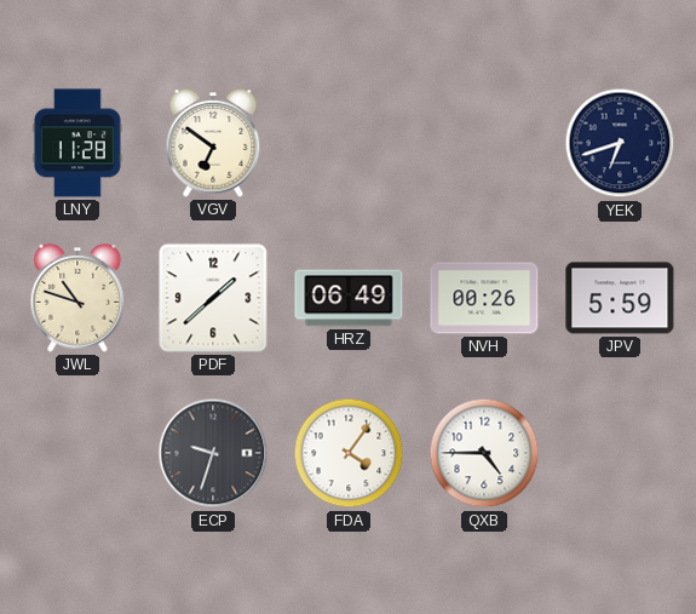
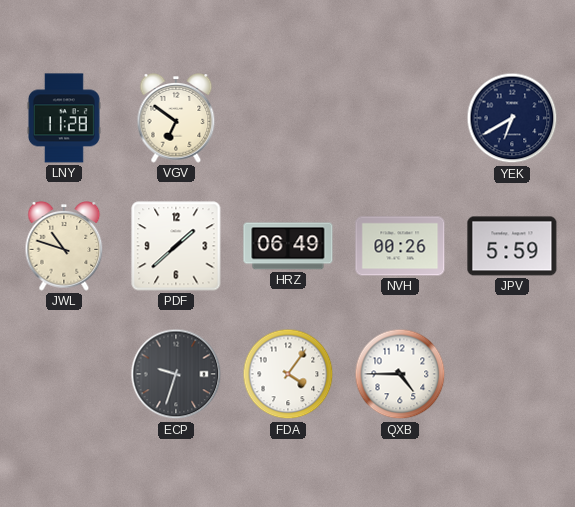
YEK: 6:42 -> 6:40
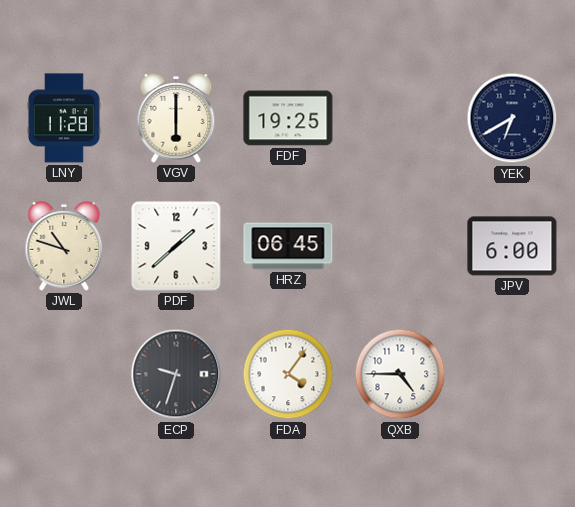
VGV: 6:51 -> 6:00
FDF: none -> 19:25
HRZ: 06:49 -> 06:45
NVH: 00:26 -> none
JPV: 5:59 -> 6:00
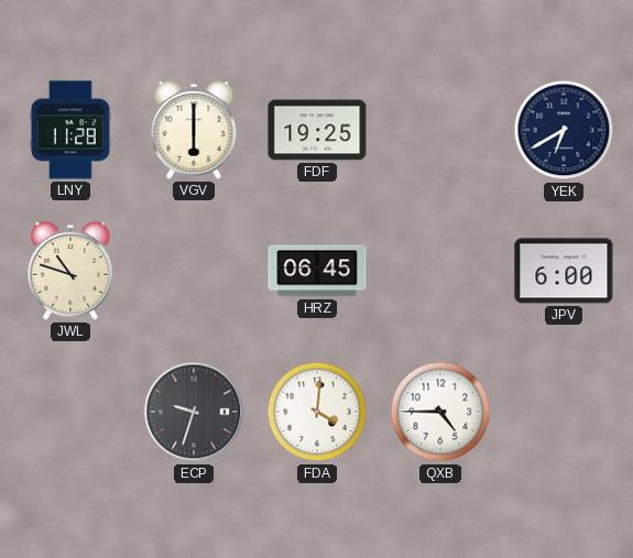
PDF: 1:38 -> none
FDA: 4:06 -> 4:01
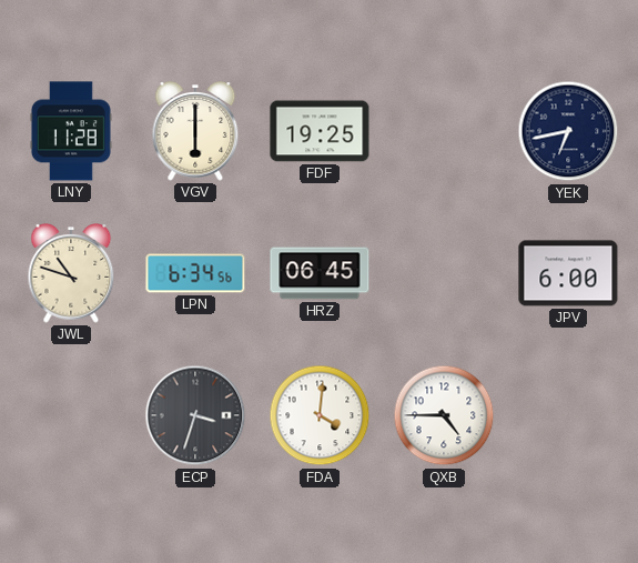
YEK: 6:40 -> 6:43
LPN: none -> 6:34
ECP: 9:33 -> 3:33
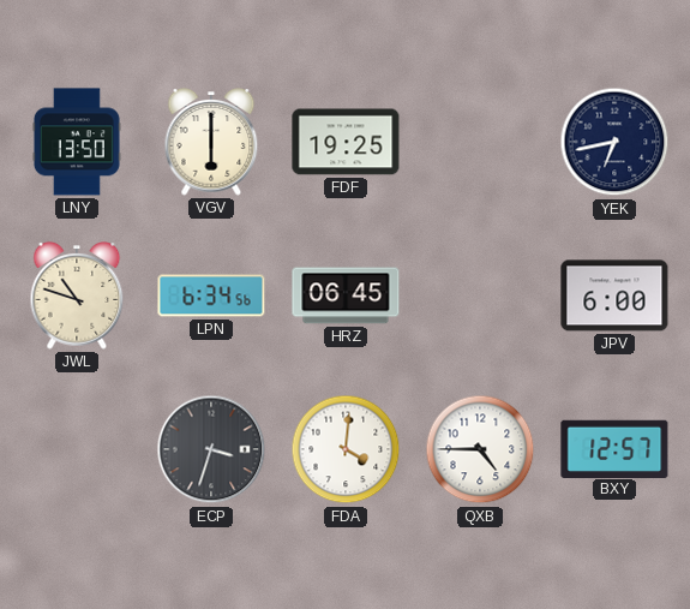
LNY: 11:28 -> 13:50
BXY: none -> 12:57
